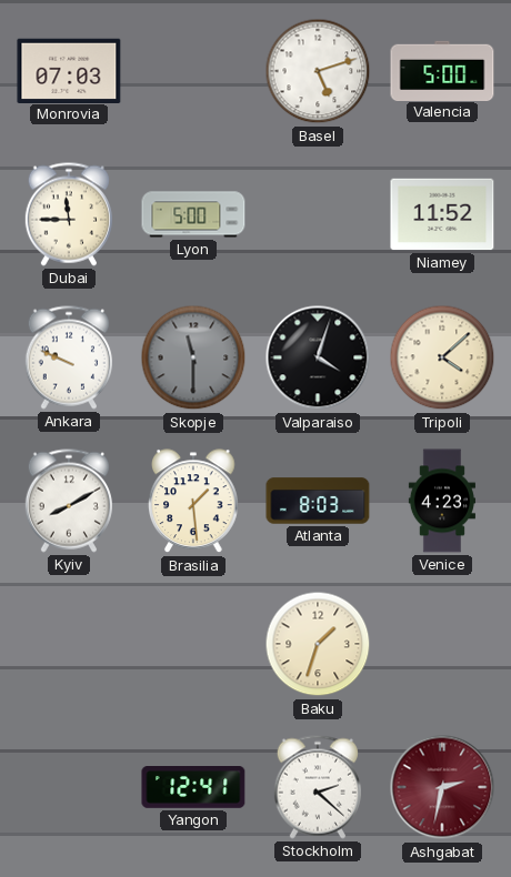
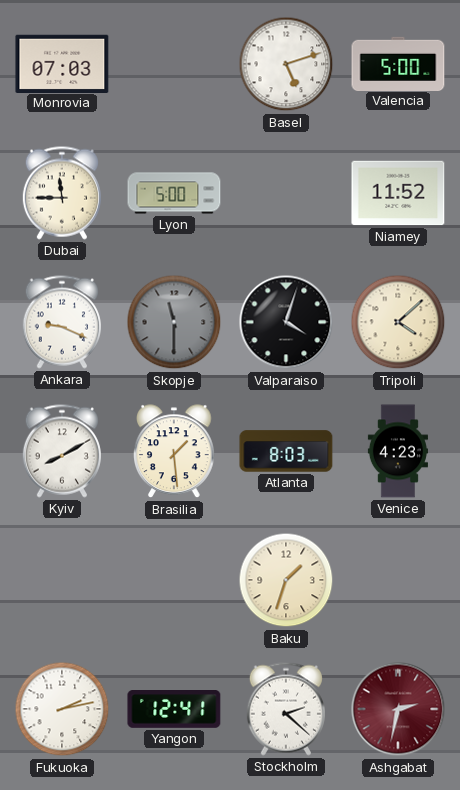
Ankara: 9:49 -> 9:19
Fukuoka: none -> 2:13
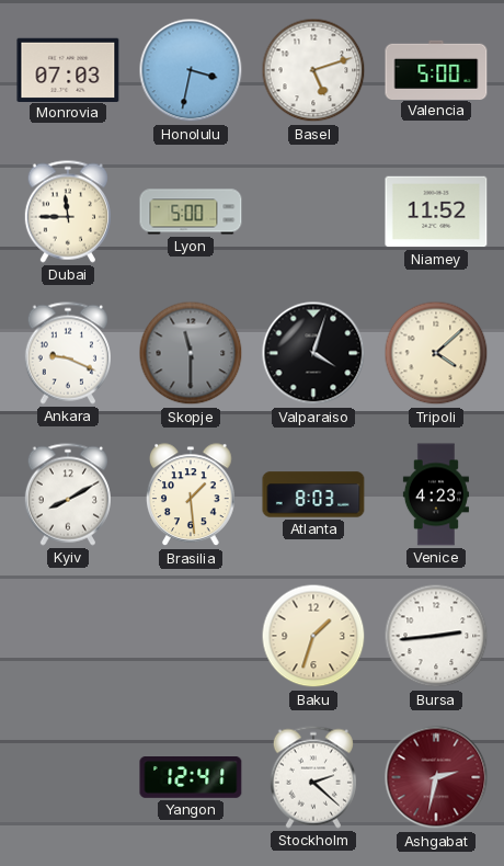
Honolulu: none -> 3:32
Bursa: none -> 2:44
Fukuoka: 2:13 -> none
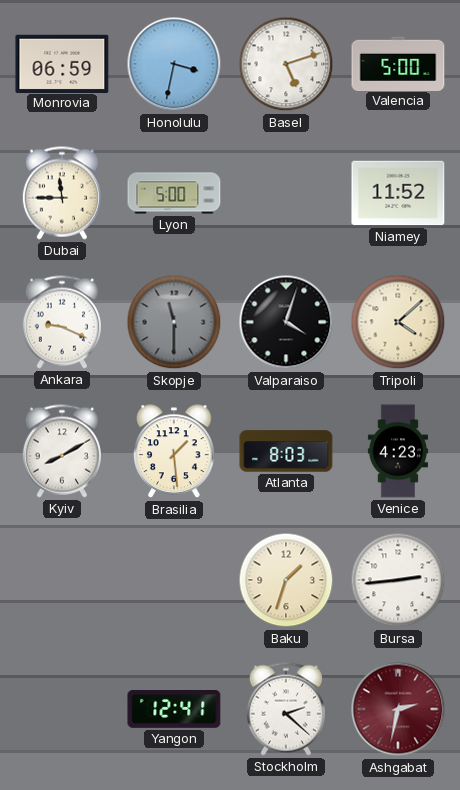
Monrovia: 07:03 -> 06:59
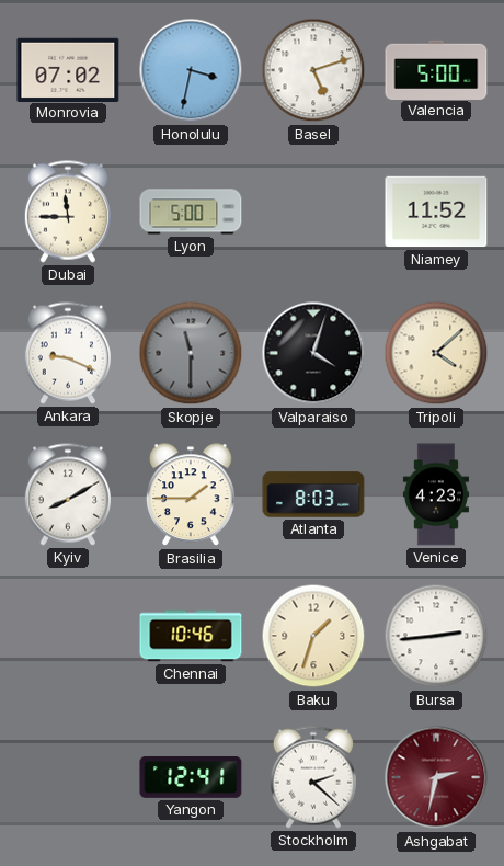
Monrovia: 06:59 -> 07:02
Brasilia: 1:29 -> 1:45
Chennai: none -> 10:46
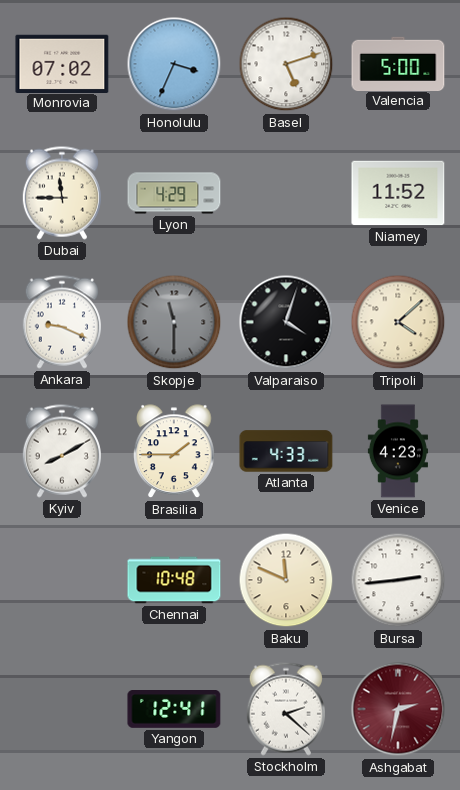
Honolulu: 3:32 -> 3:34
Lyon: 5:00 -> 4:29
Atlanta: 8:03 -> 4:33
Chennai: 10:46 -> 10:48
Baku: 1:33 -> 11:49
